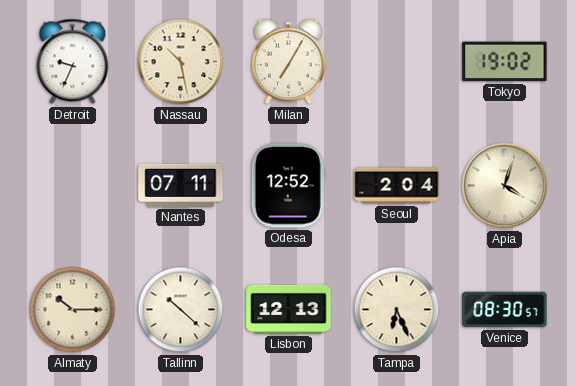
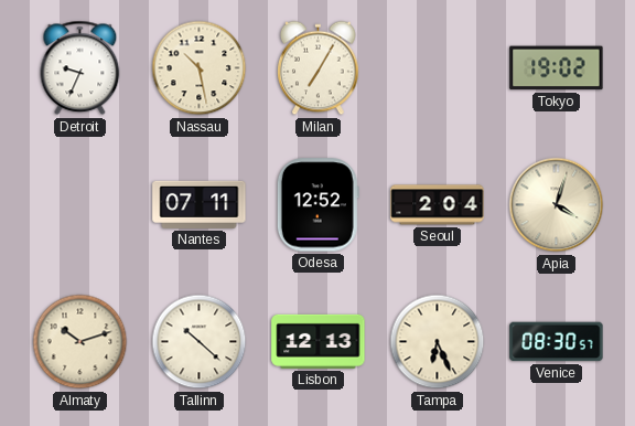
Almaty: 10:15 -> 10:12
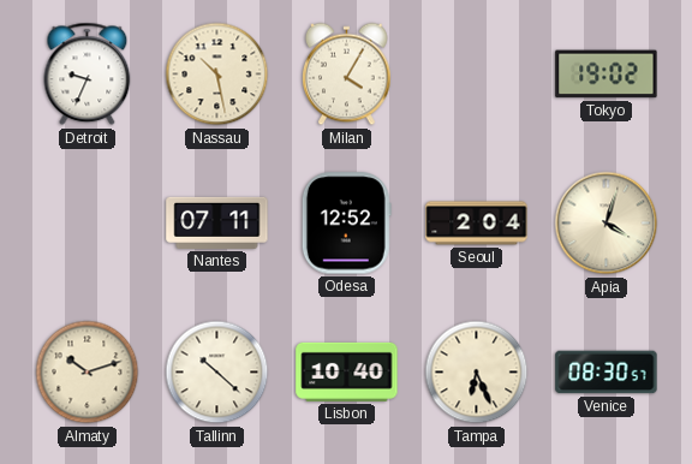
Milan: 7:05 -> 4:05
Lisbon: 12:13 -> 10:40
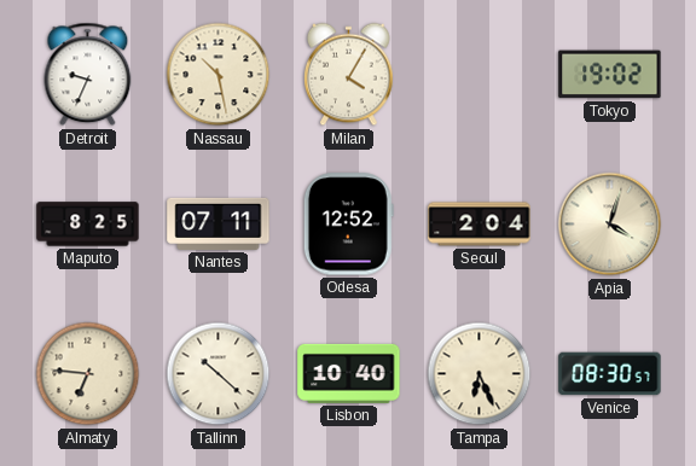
Maputo: none -> 8:25
Almaty: 10:12 -> 6:46
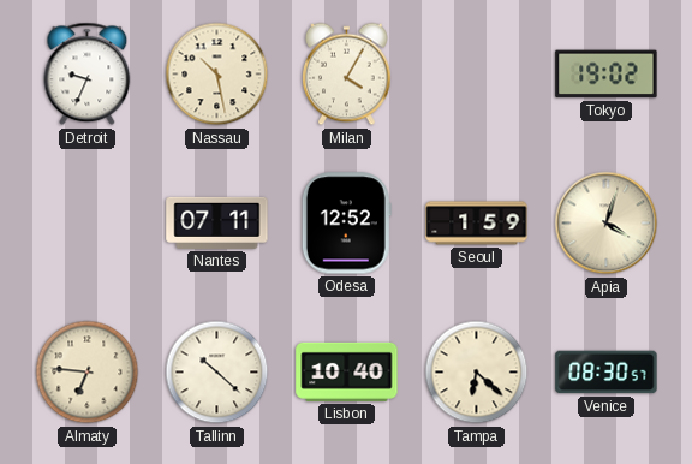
Maputo: 8:25 -> none
Seoul: 2:04 -> 1:59
Tampa: 6:26 -> 6:22
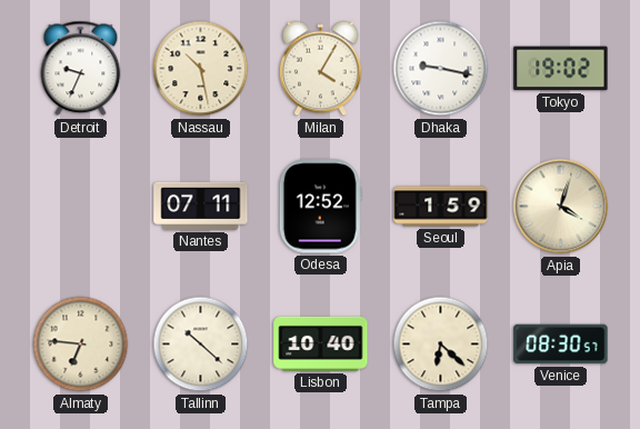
Dhaka: none -> 9:17
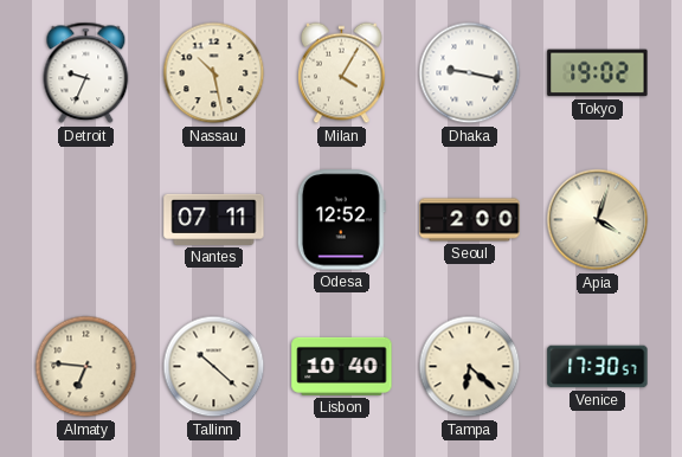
Seoul: 1:59 -> 2:00
Venice: 08:30 -> 17:30
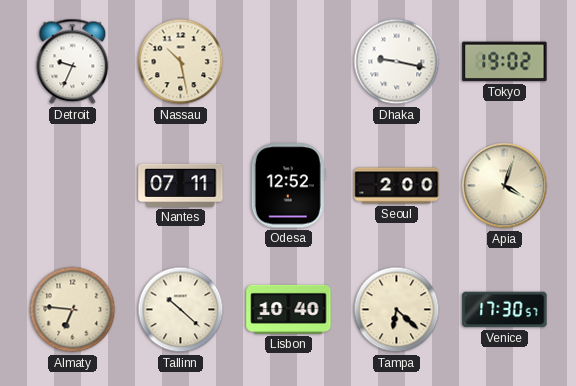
Milan: 4:05 -> none
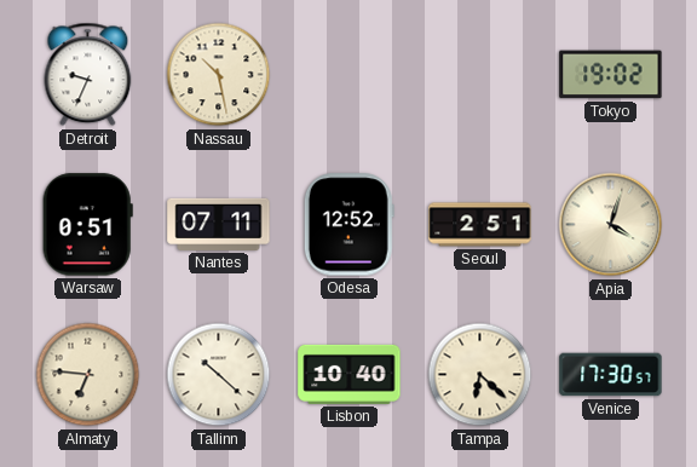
Dhaka: 9:17 -> none
Warsaw: none -> 0:51
Seoul: 2:00 -> 2:51
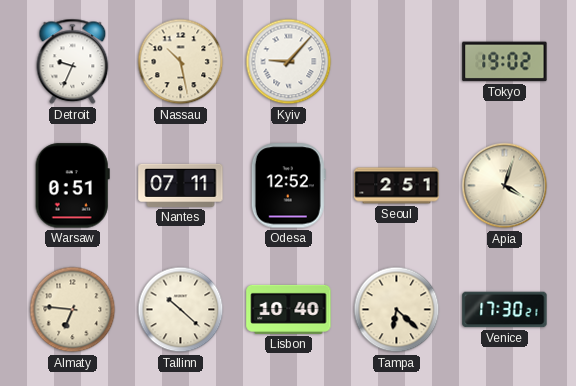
Kyiv: none -> 9:07
Venice: 17:30:57 -> 17:30:21
